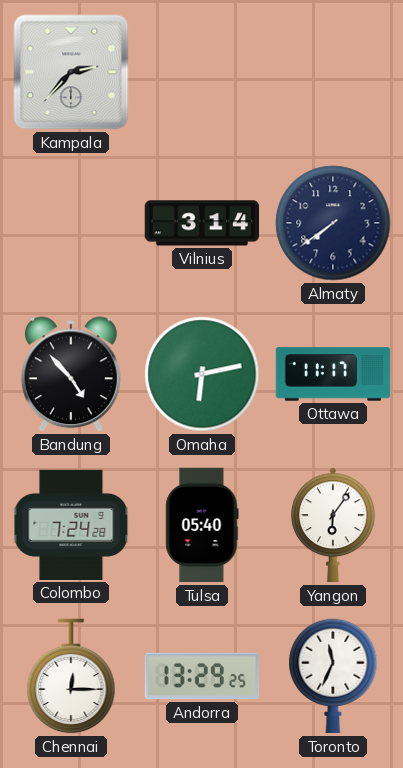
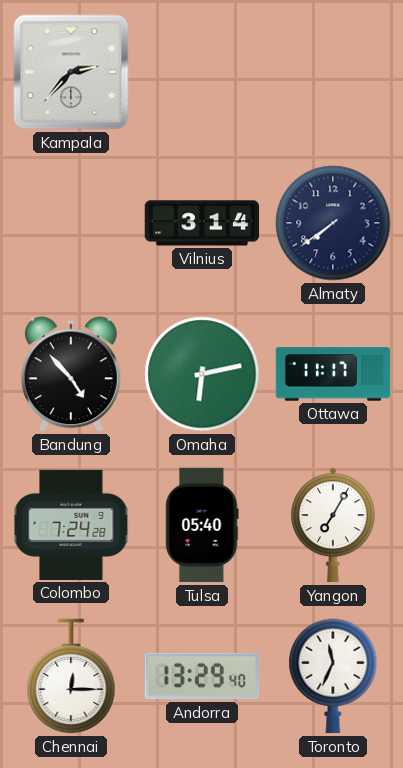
Yangon: 6:06 -> 7:05
Andorra: 13:29:25 -> 13:29:40
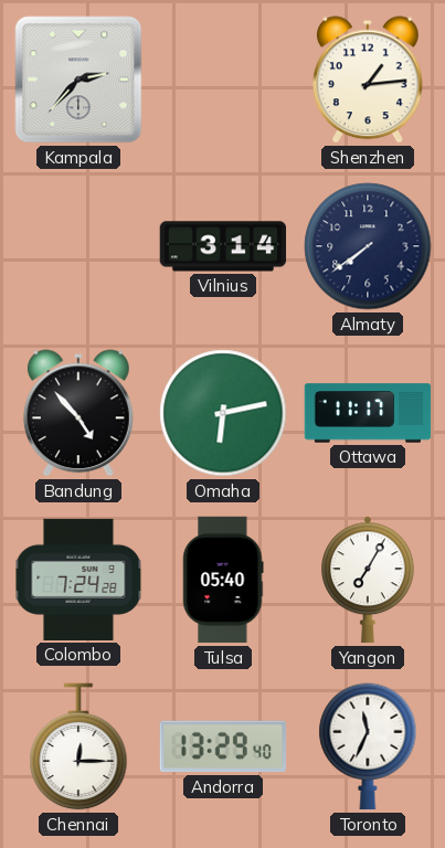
Shenzhen: none -> 1:14
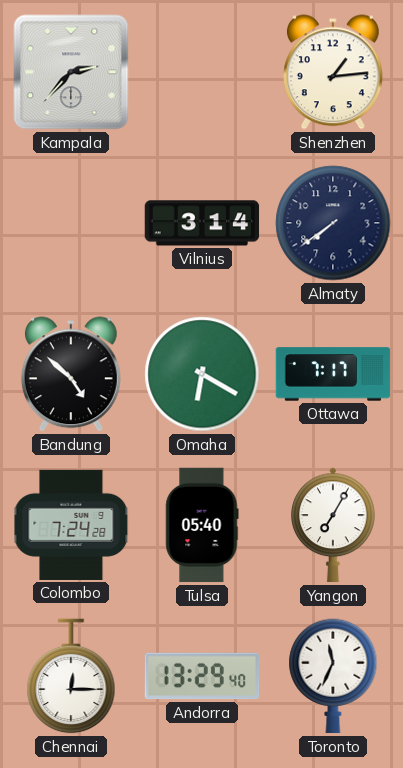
Bandung: 4:53 -> 4:52
Omaha: 6:13 -> 6:20
Ottawa: 11:17 -> 7:17
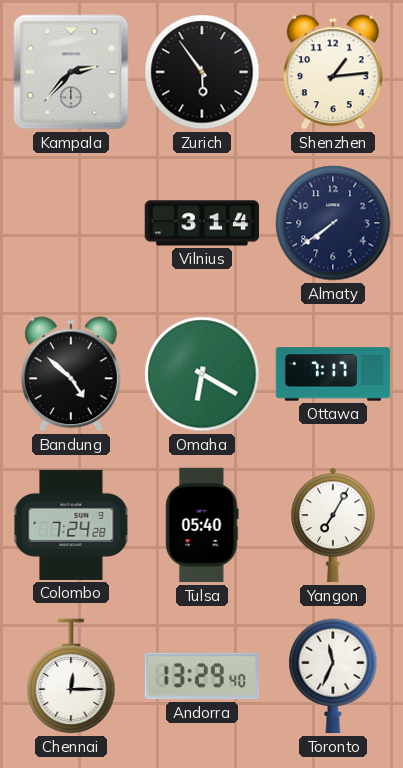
Zurich: none -> 5:54
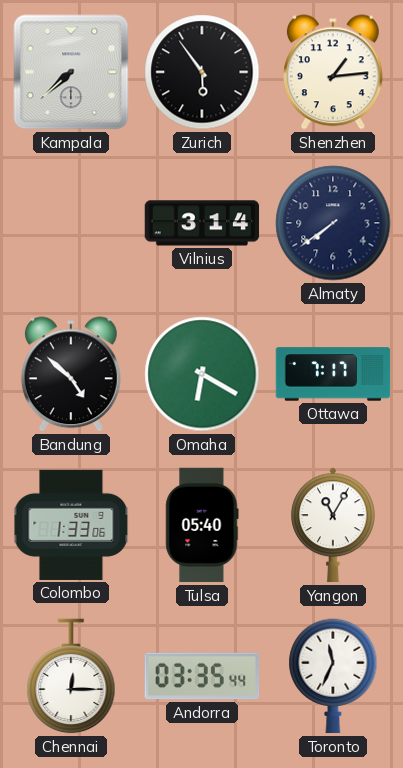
Kampala: 2:37 -> 7:38
Colombo: 7:24 -> 1:33
Yangon: 7:05 -> 11:05
Andorra: 13:29 -> 03:35
